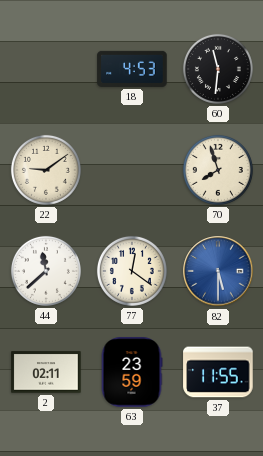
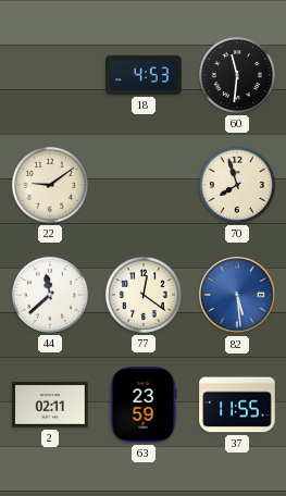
82: 5:30 -> 5:29
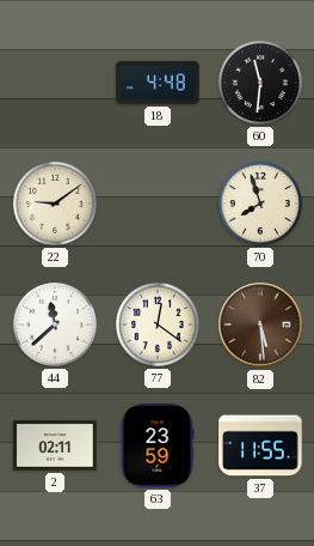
18: 4:53 -> 4:48
82 dial: blue -> brown
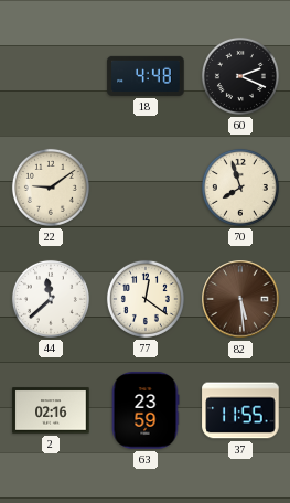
60: 11:31 -> 2:19
2: 02:11 -> 02:16
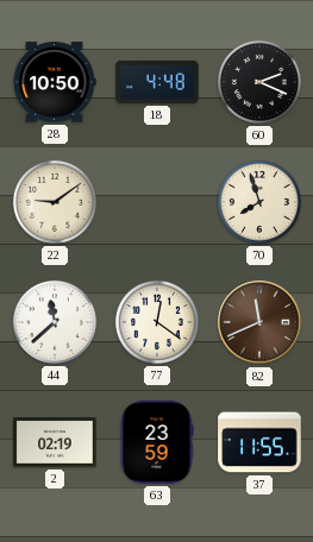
28: none -> 10:50
82: 5:29 -> 11:41
2: 02:16 -> 02:19
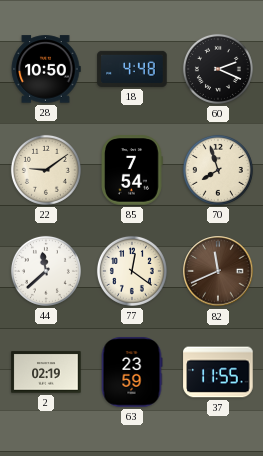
85: none -> 7:54
